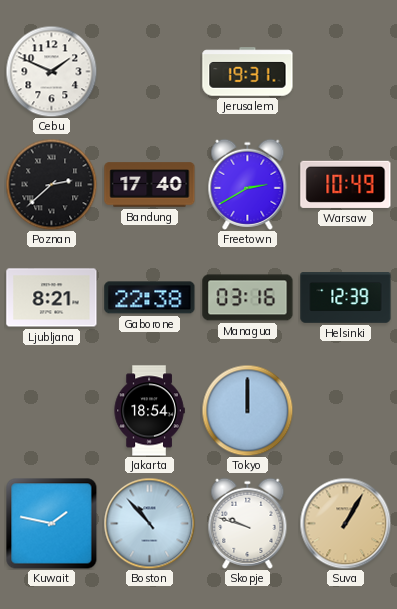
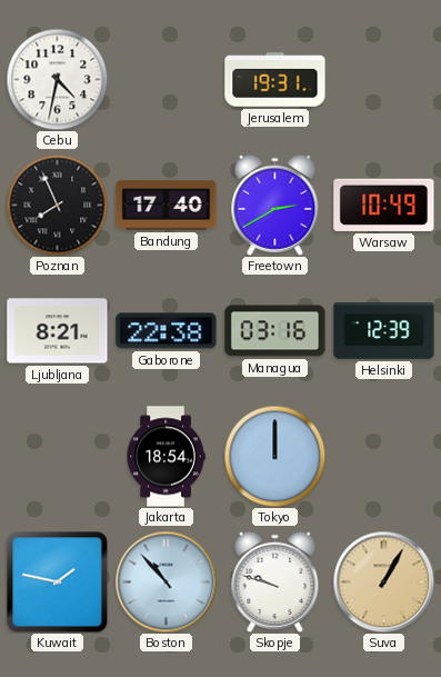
Cebu: 1:49 -> 4:32
Poznan: 2:38 -> 7:56
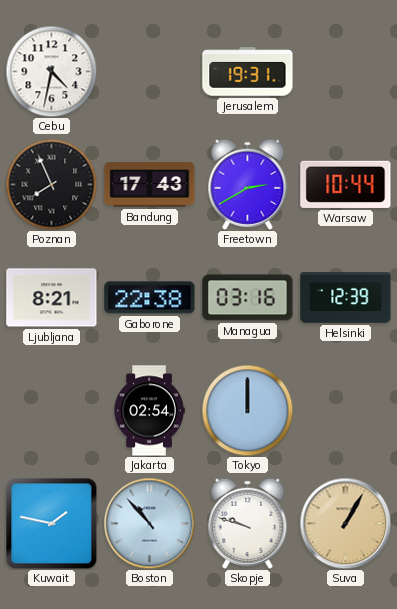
Bandung: 17:40 -> 17:43
Warsaw: 10:49 -> 10:44
Jakarta: 18:54 -> 02:54
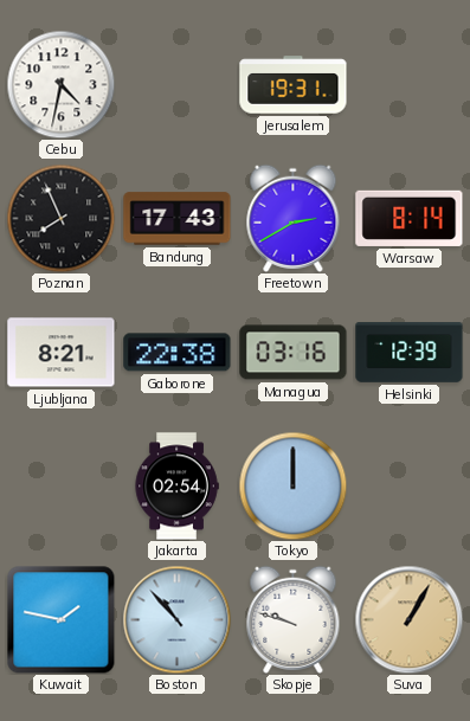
Warsaw: 10:44 -> 8:14
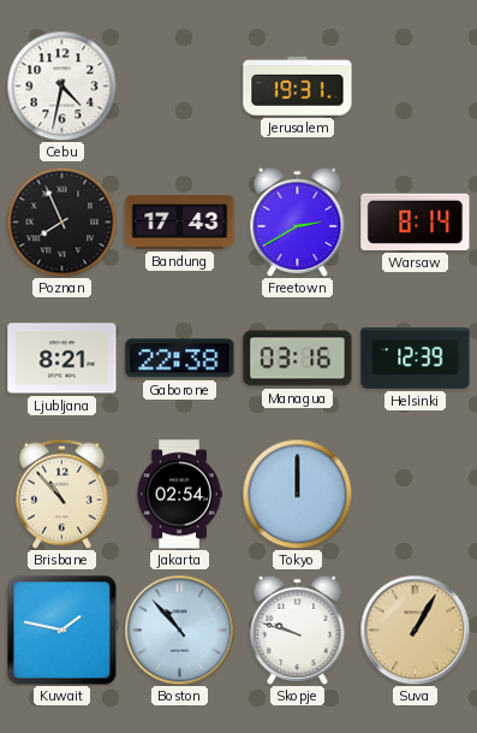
Brisbane: none -> 10:53
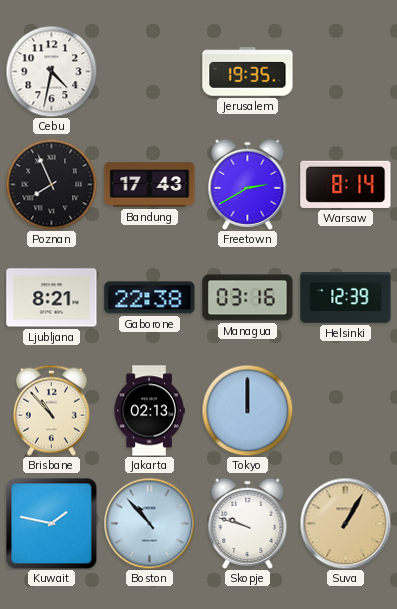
Jerusalem: 19:31 -> 19:35
Jakarta: 02:54 -> 02:13
